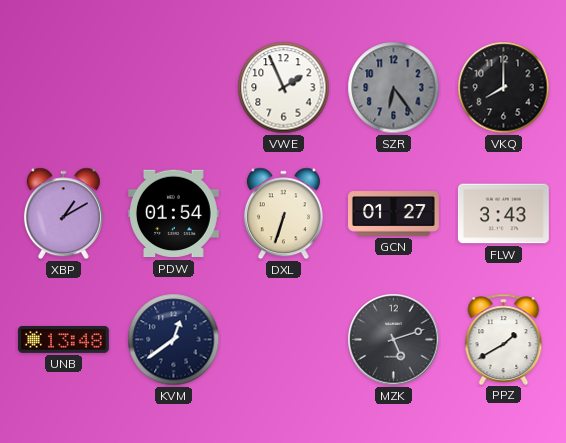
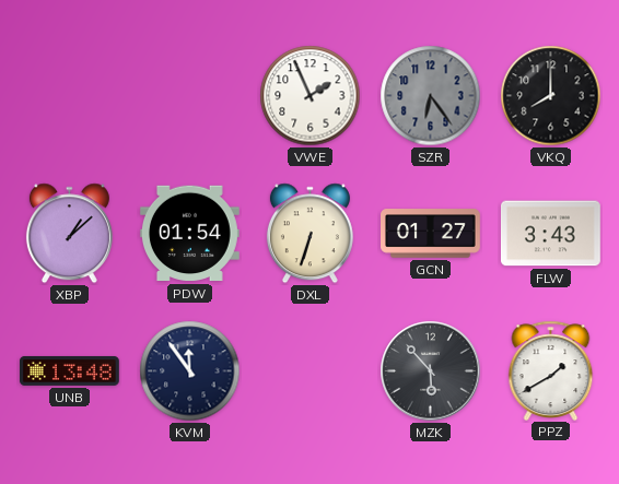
XBP: 1:10 -> 1:08
KVM: 12:39 -> 11:54
MZK: 5:12 -> 5:53
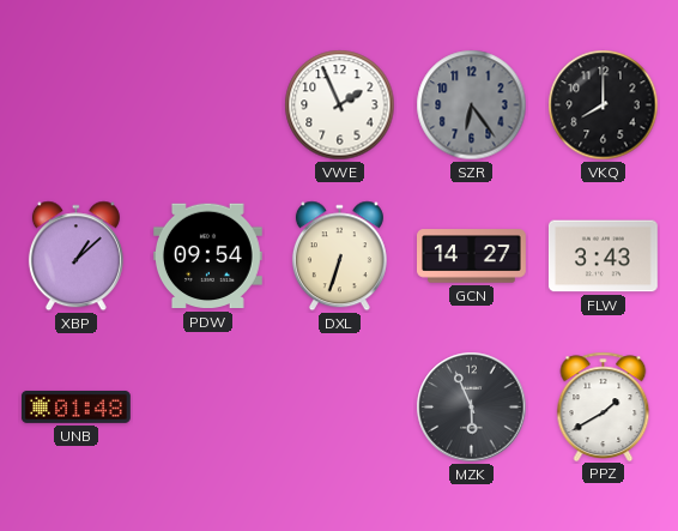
PDW: 01:54 -> 09:54
GCN: 01:27 -> 14:27
UNB: 13:48 -> 01:48
KVM: 11:54 -> none
MZK: 5:53 -> 5:56
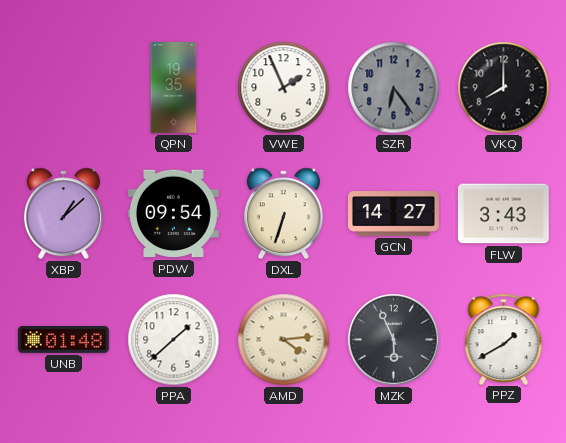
QPN: none -> 19:35
PPA: none -> 1:38
AMD: none -> 4:14
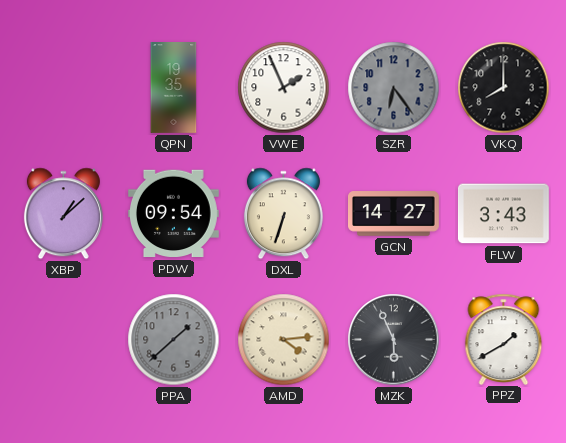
UNB: 01:48 -> none
PPA dial: white -> grey
